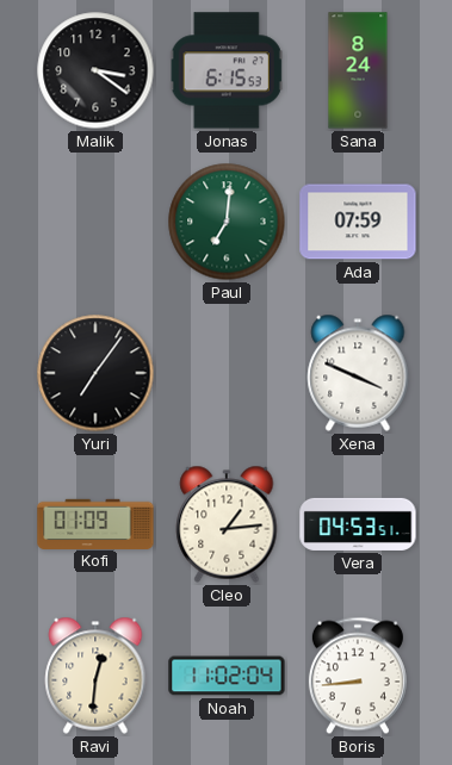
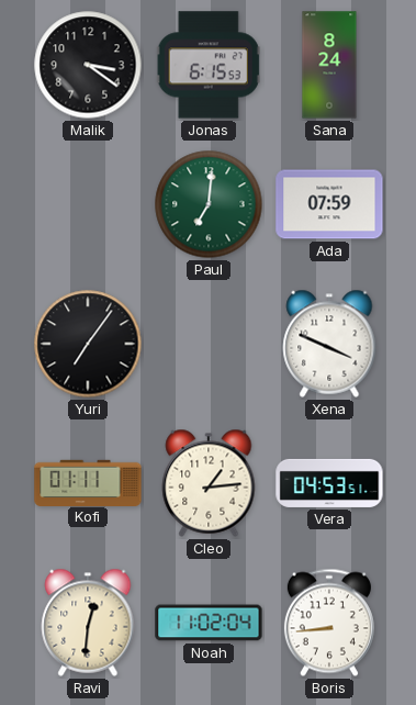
Kofi: 01:09 -> 01:11
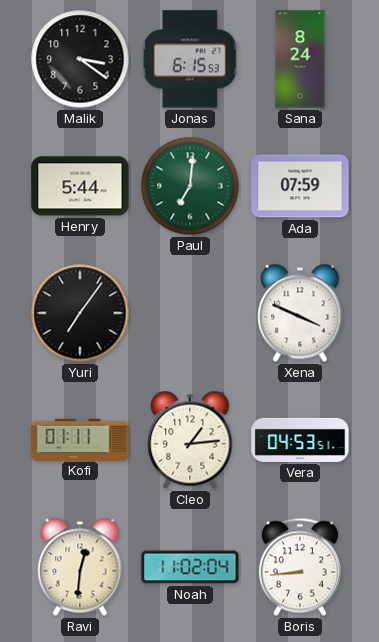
Henry: none -> 5:44
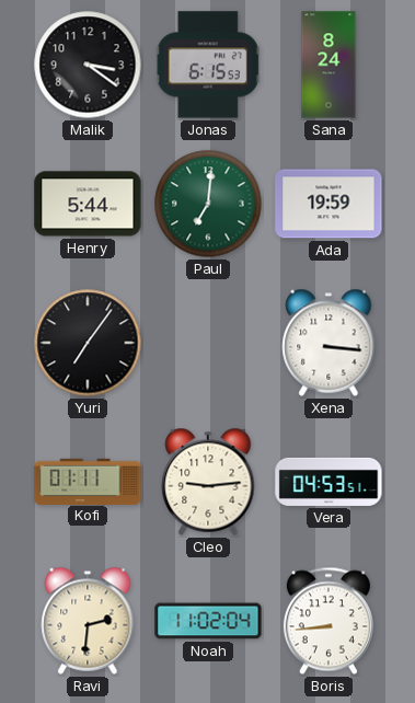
Ada: 07:59 -> 19:59
Xena: 3:49 -> 3:16
Cleo: 1:14 -> 9:14
Ravi: 12:31 -> 2:31
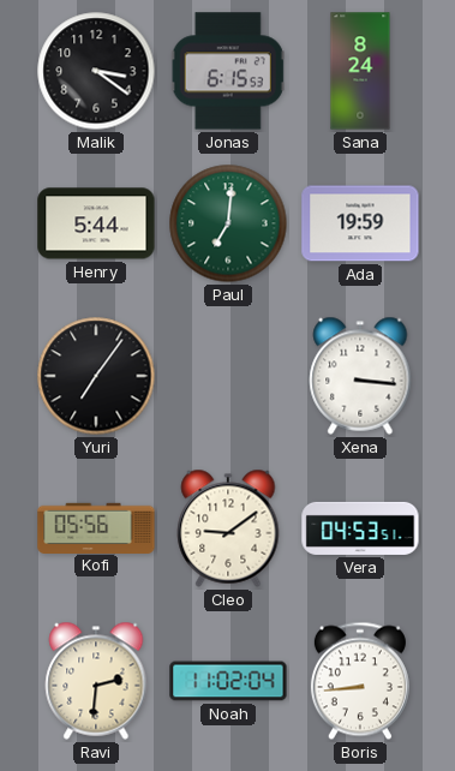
Kofi: 01:11 -> 05:56
Cleo: 9:14 -> 9:09
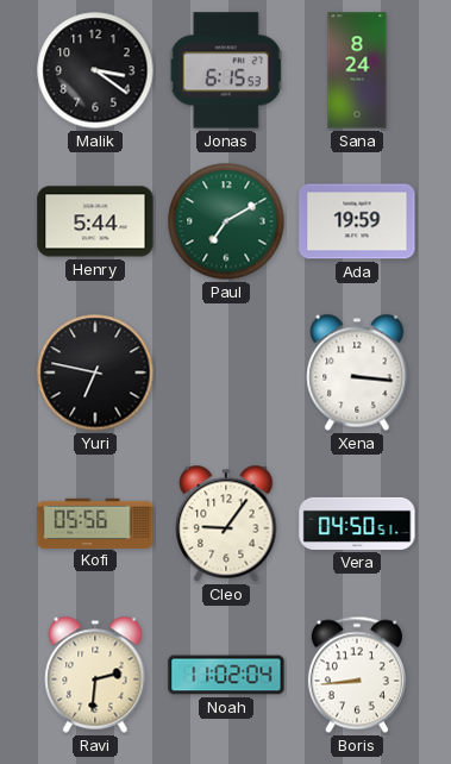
Paul: 7:01 -> 7:10
Yuri: 7:06 -> 6:47
Cleo: 9:09 -> 9:06
Vera: 04:53 -> 04:50
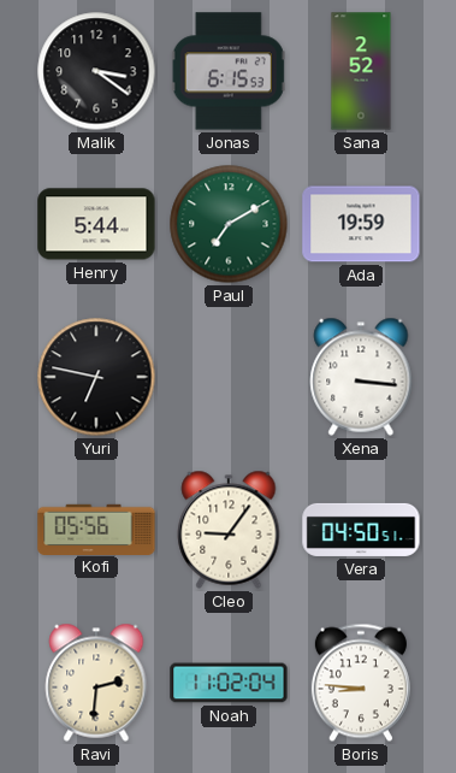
Sana: 8:24 -> 2:52
Boris: 8:44 -> 8:46
